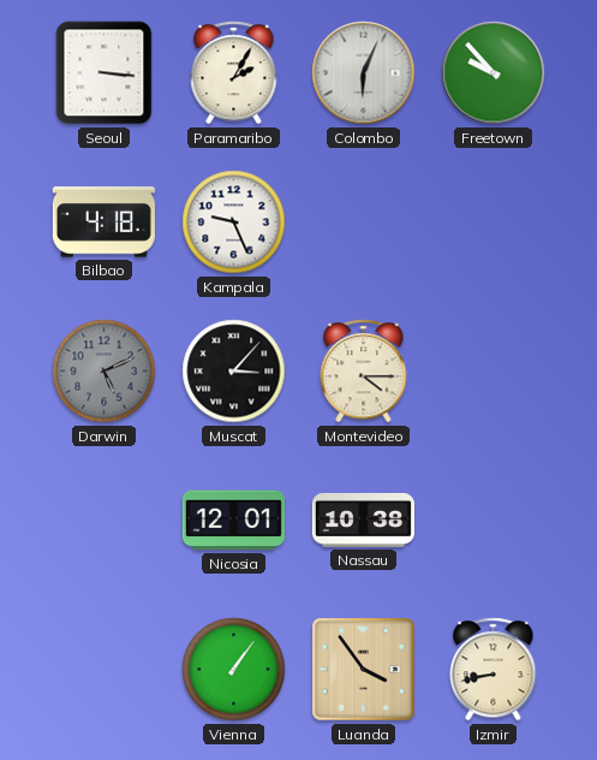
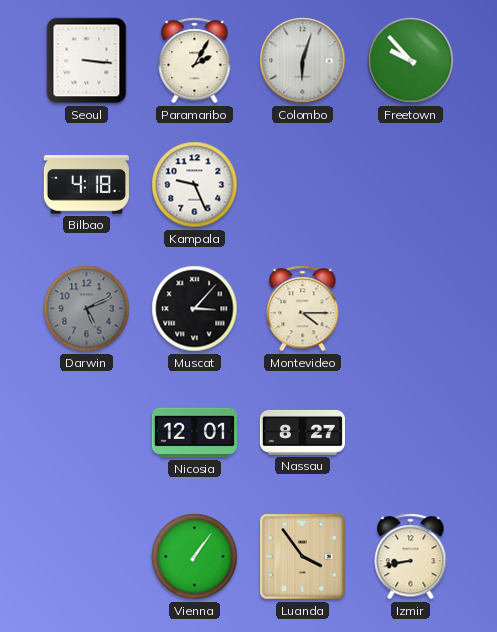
Colombo: 6:04 -> 6:03
Nassau: 10:38 -> 8:27
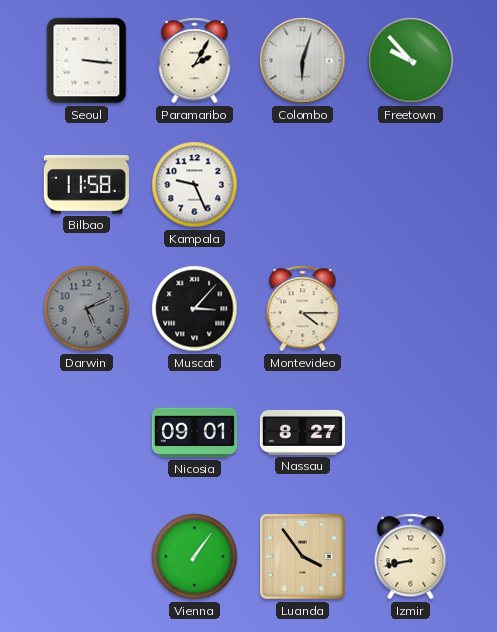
Bilbao: 4:18 -> 11:58
Nicosia: 12:01 -> 09:01
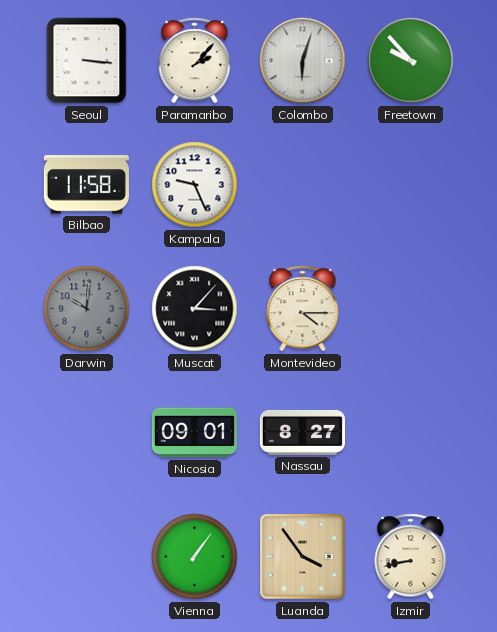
Paramaribo: 2:05 -> 2:07
Darwin: 5:11 -> 10:01
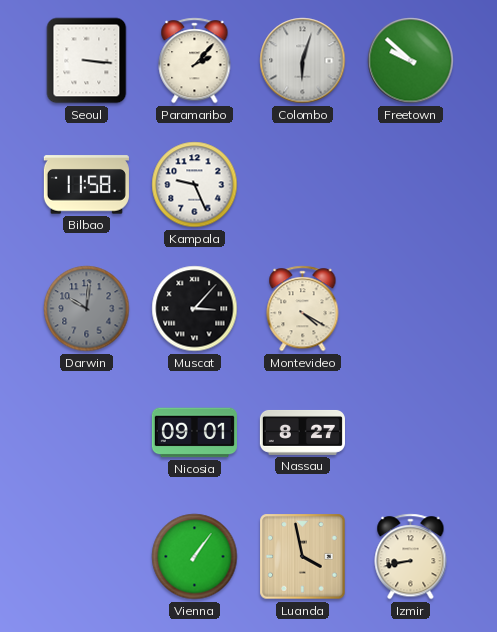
Freetown: 9:53 -> 9:52
Montevideo: 4:15 -> 4:20
Luanda: 3:54 -> 3:58
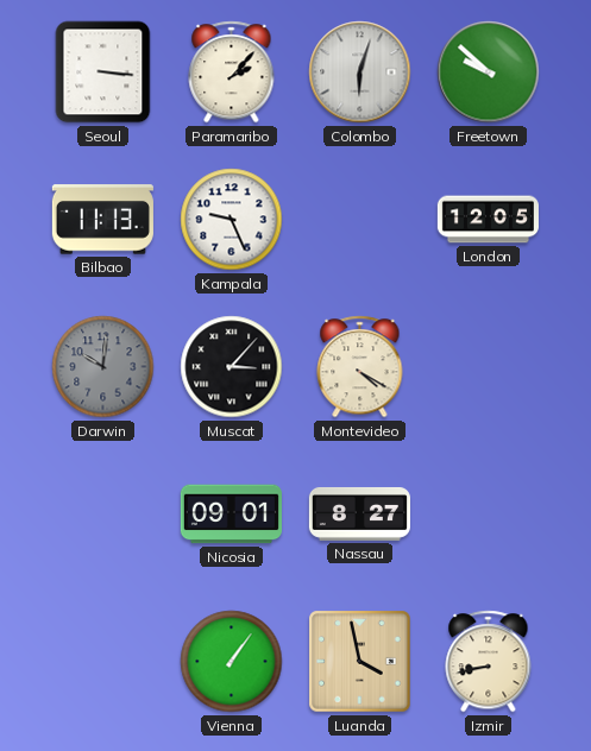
Bilbao: 11:58 -> 11:13
London: none -> 12:05
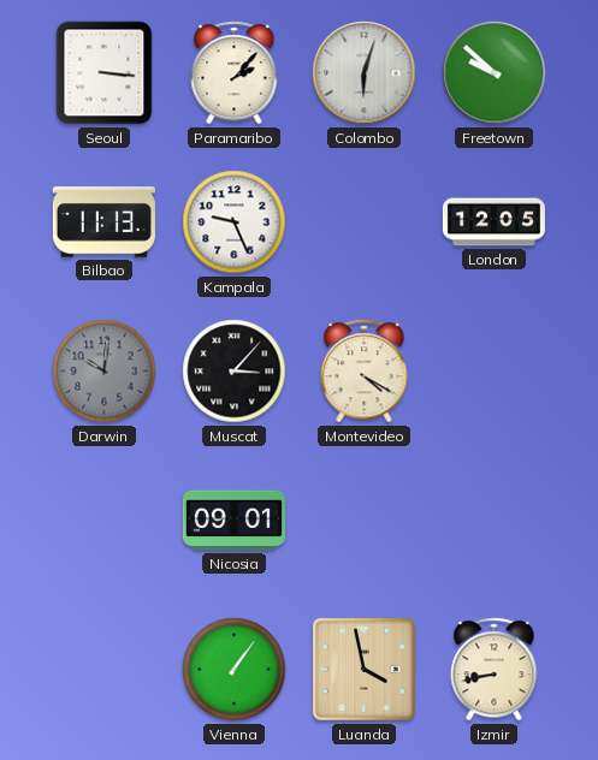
Nassau: 8:27 -> none
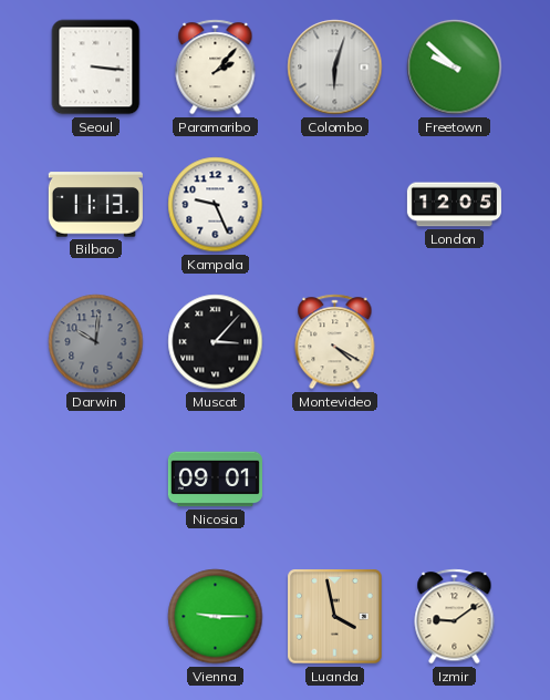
Vienna: 1:06 -> 9:15
Izmir: 8:43 -> 9:09
